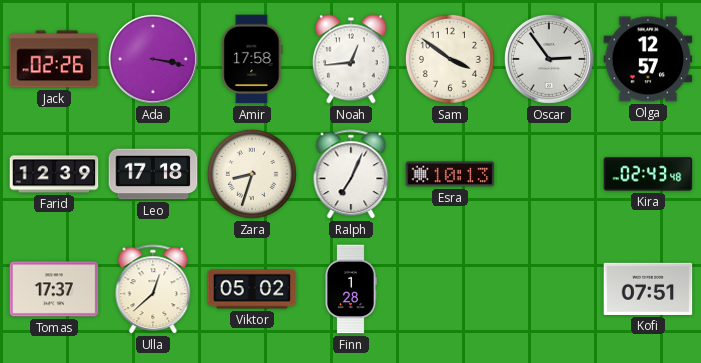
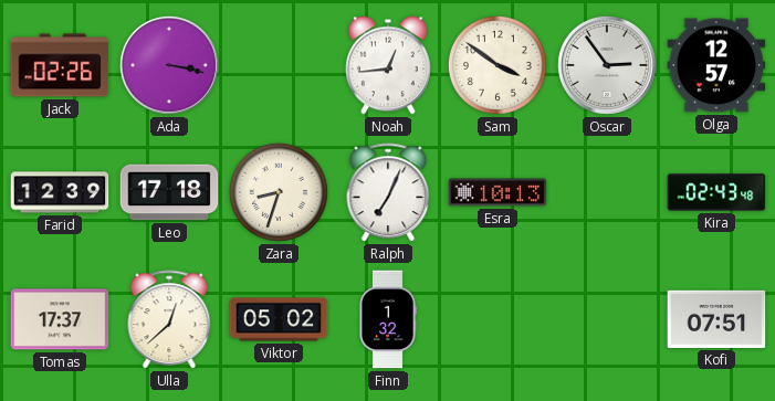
Amir: 17:58 -> none
Finn: 1:28 -> 1:32
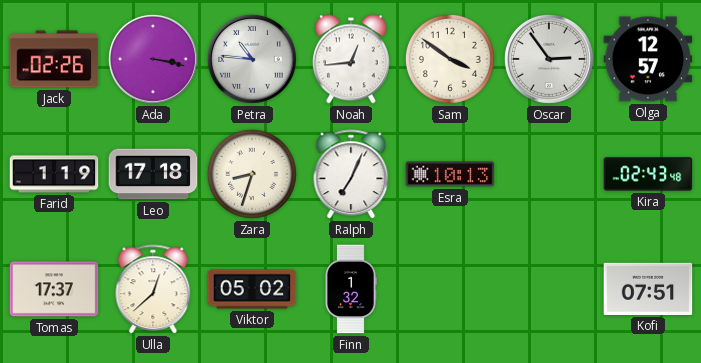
Petra: none -> 10:46
Farid: 12:39 -> 1:19
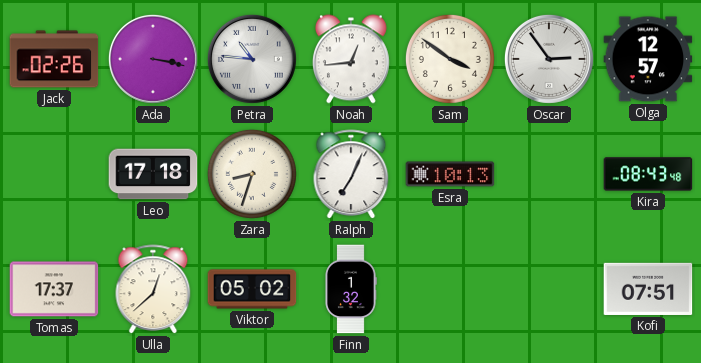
Farid: 1:19 -> none
Kira: 02:43 -> 08:43
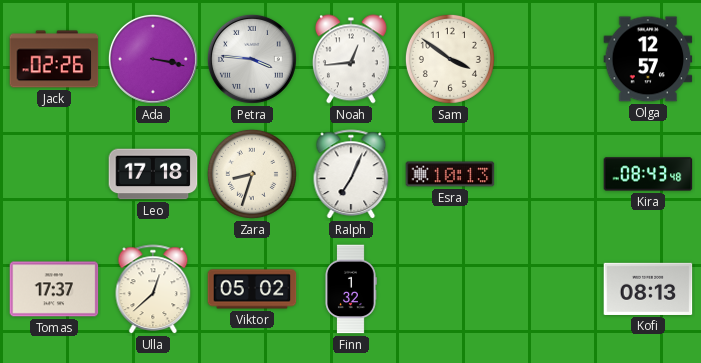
Petra: 10:46 -> 3:46
Oscar: 2:54 -> none
Kofi: 07:51 -> 08:13
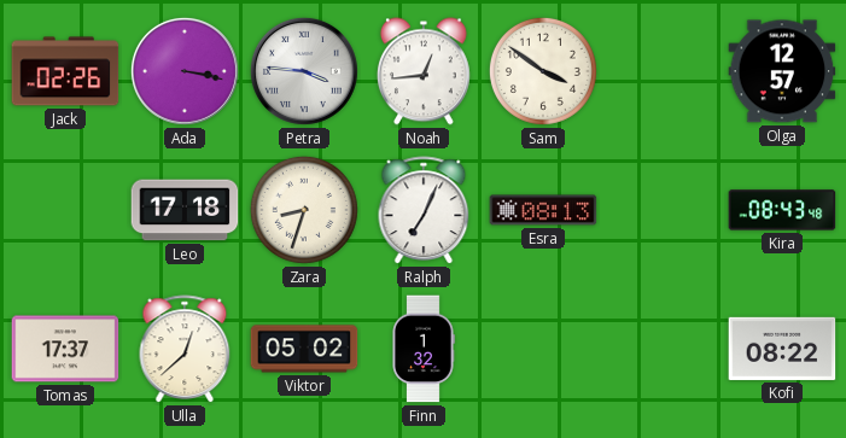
Esra: 10:13 -> 08:13
Kofi: 08:13 -> 08:22
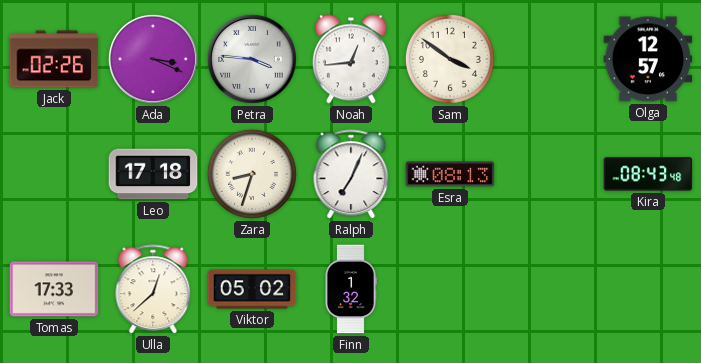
Ada: 3:17 -> 3:19
Tomas: 17:37 -> 17:33
Kofi: 08:22 -> none
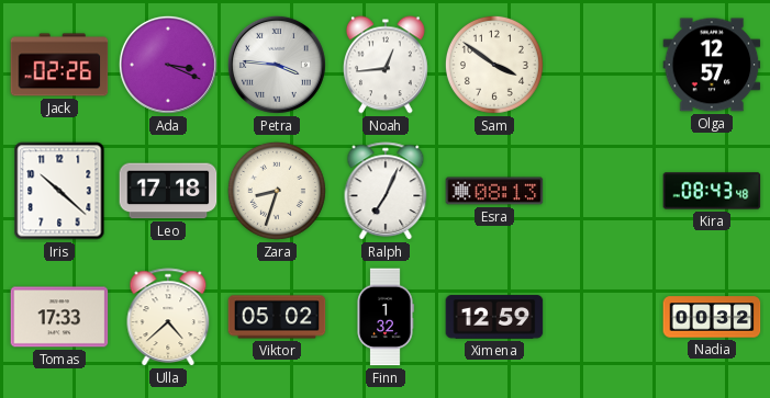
Iris: none -> 10:22
Ulla: 12:38 -> 4:38
Ximena: none -> 12:59
Nadia: none -> 00:32
